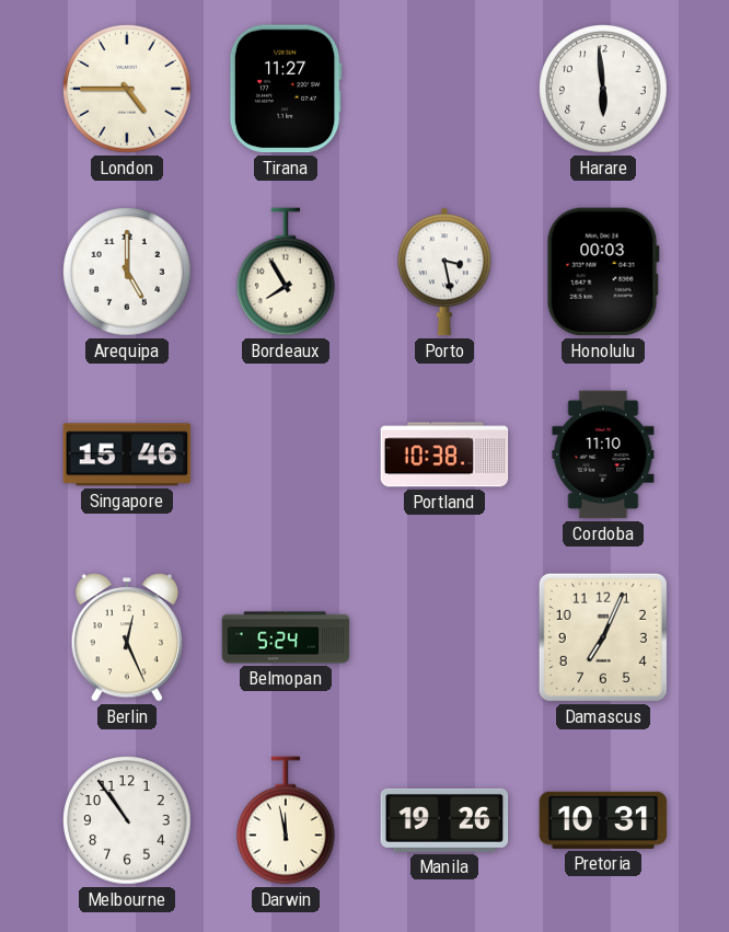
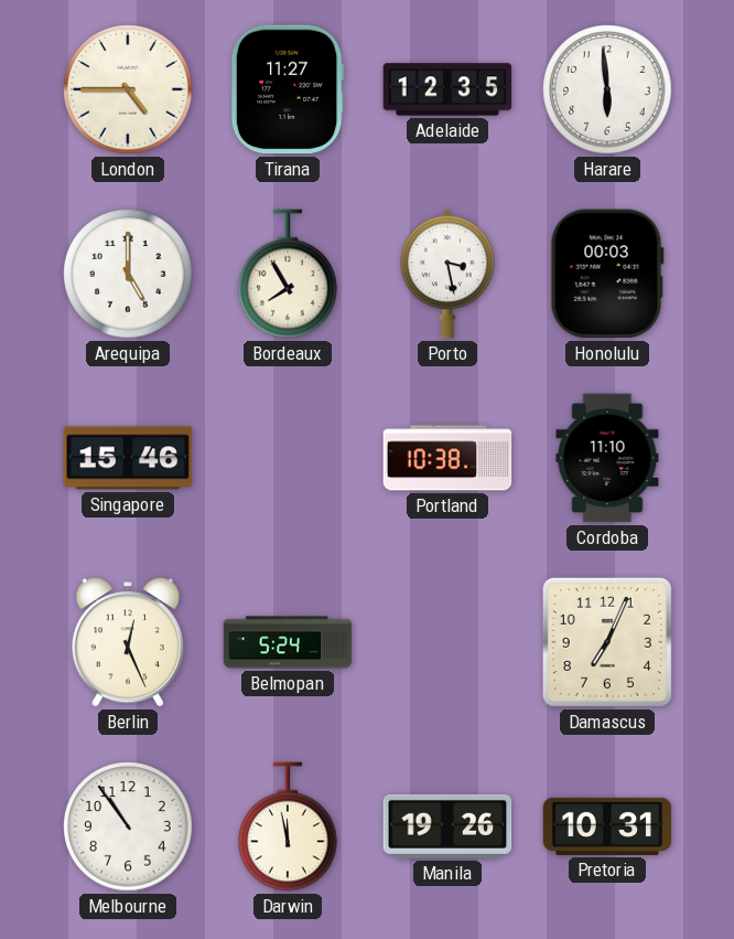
Adelaide: none -> 12:35
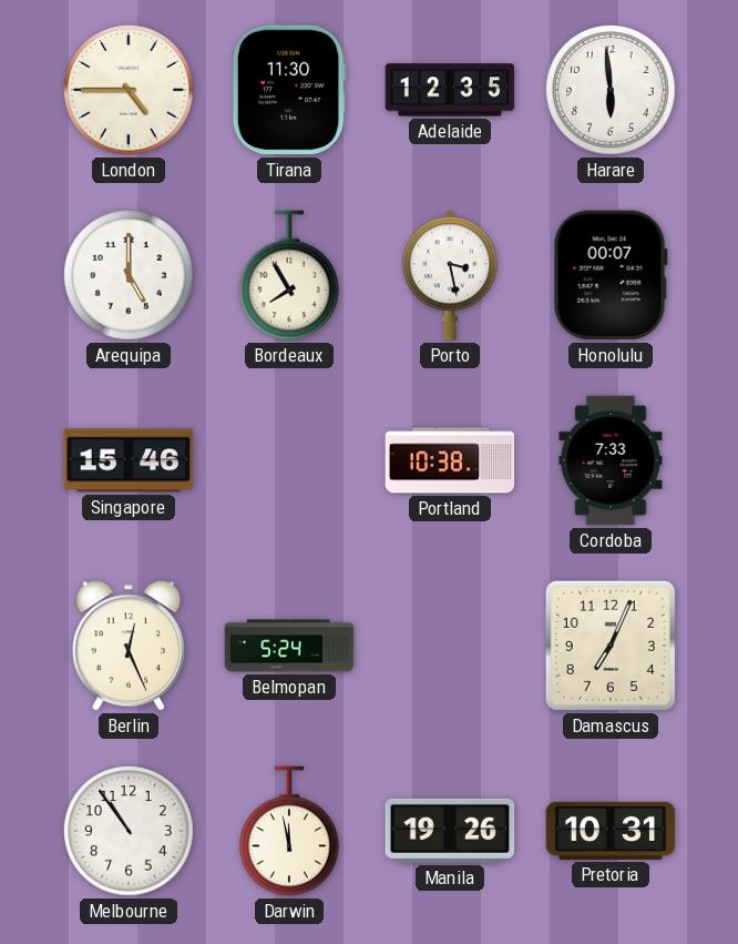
Tirana: 11:27 -> 11:30
Honolulu: 00:03 -> 00:07
Cordoba: 11:10 -> 7:33
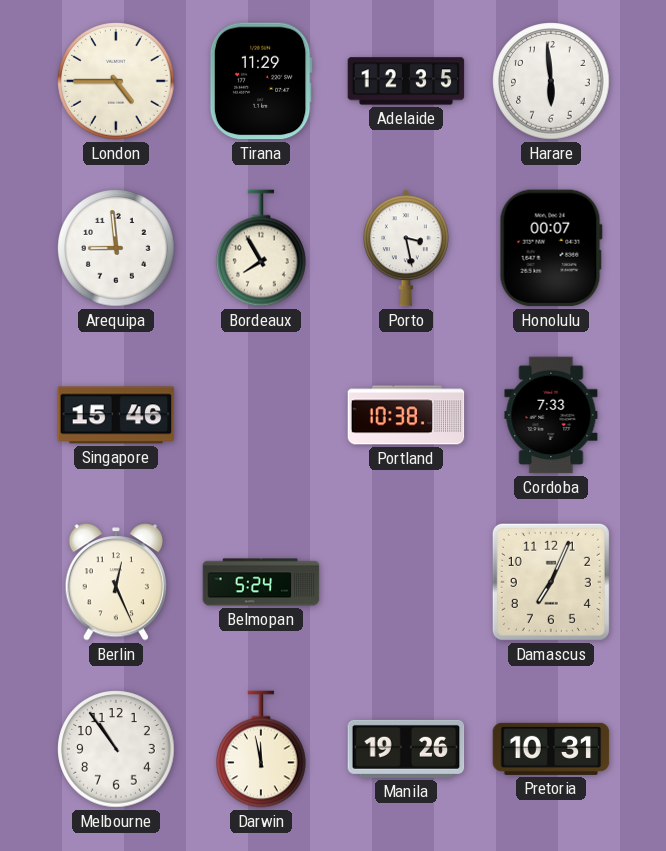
Tirana: 11:30 -> 11:29
Arequipa: 5:00 -> 8:59
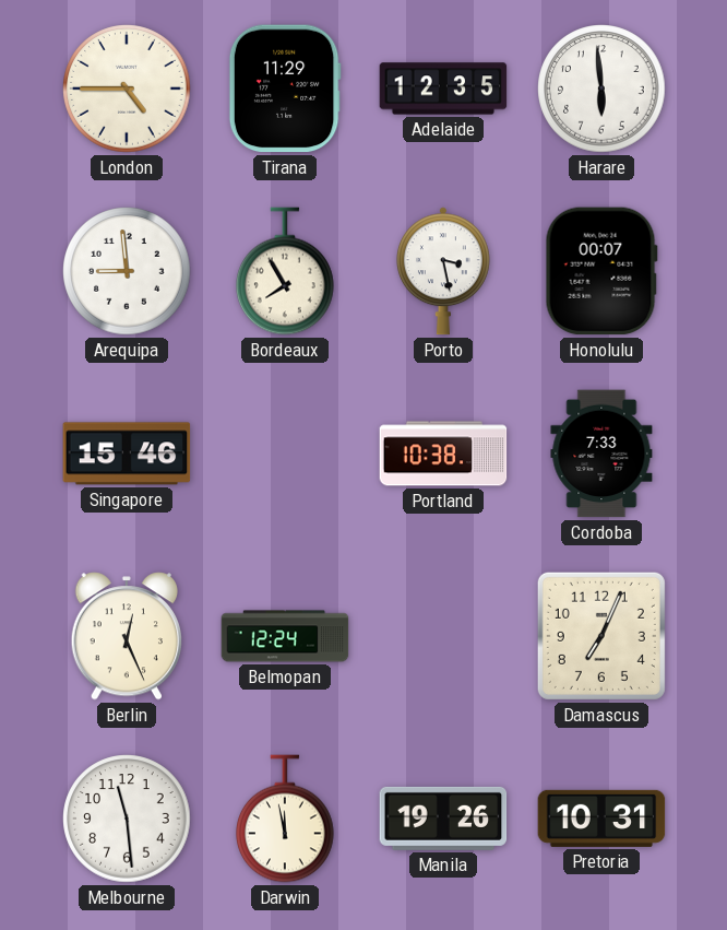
Belmopan: 5:24 -> 12:24
Melbourne: 10:54 -> 11:29
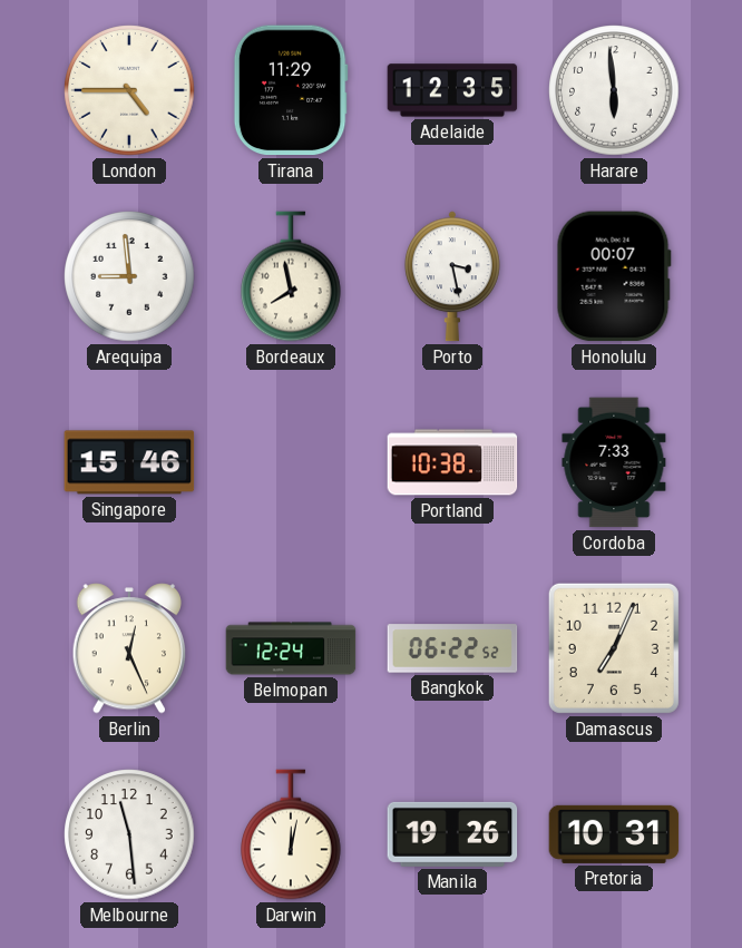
Bordeaux: 7:55 -> 7:58
Bangkok: none -> 06:22
Darwin: 11:58 -> 12:02
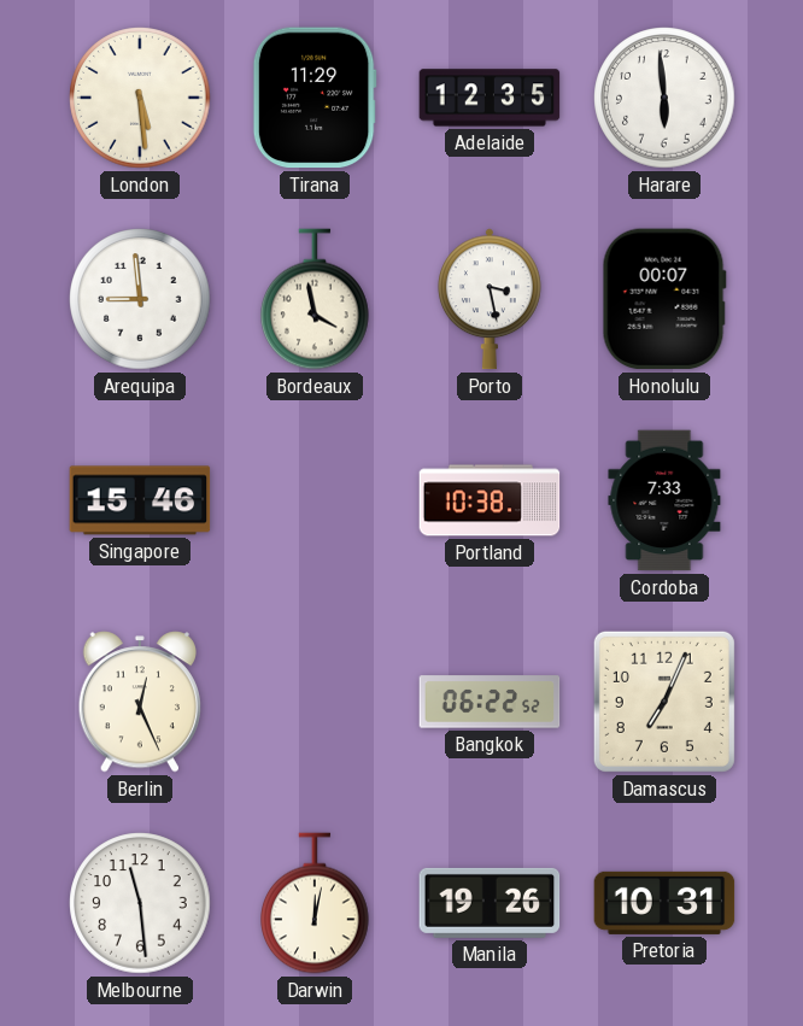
London: 4:45 -> 5:29
Bordeaux: 7:58 -> 3:58
Belmopan: 12:24 -> none
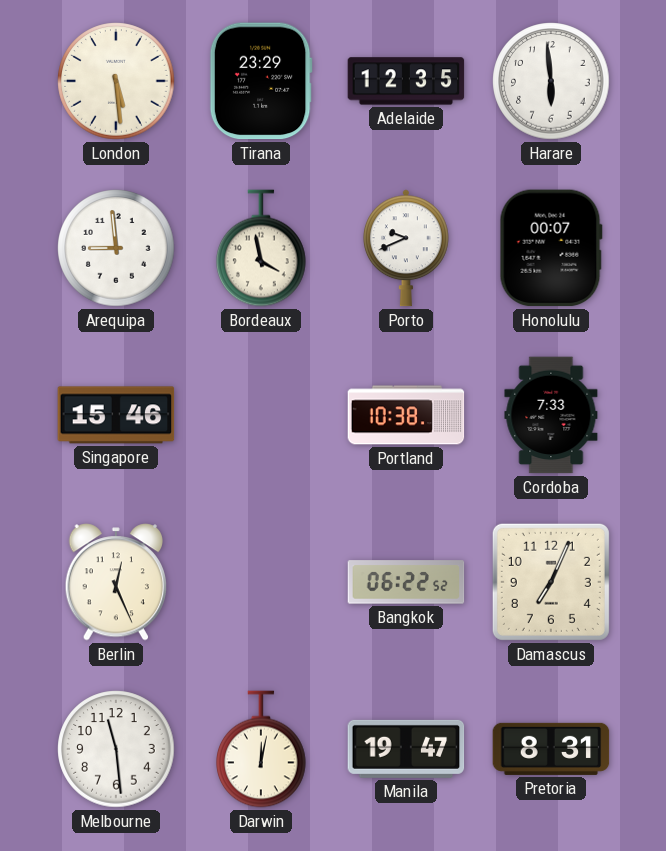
Tirana: 11:29 -> 23:29
Porto: 3:28 -> 9:41
Manila: 19:26 -> 19:47
Pretoria: 10:31 -> 8:31
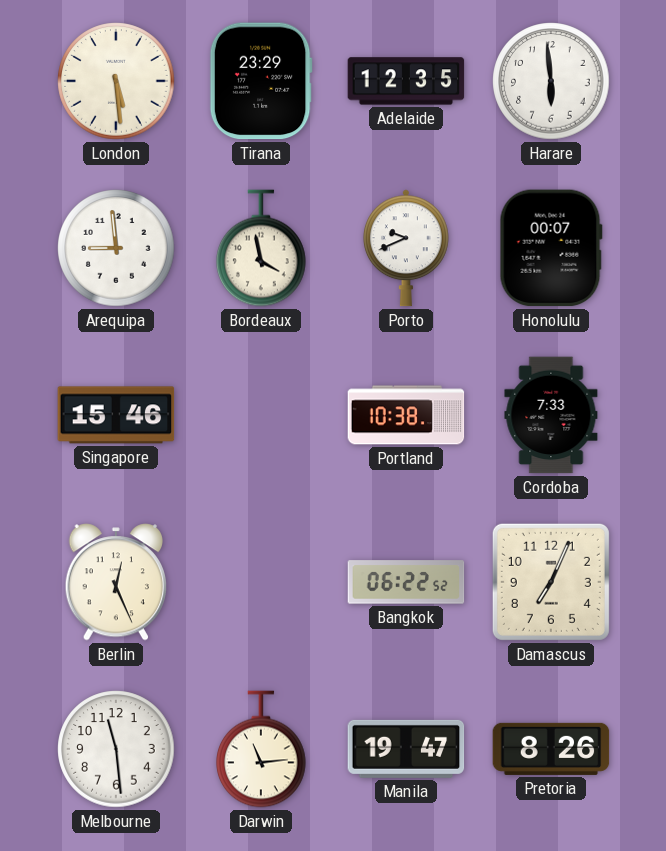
Darwin: 12:02 -> 11:14
Pretoria: 8:31 -> 8:26
